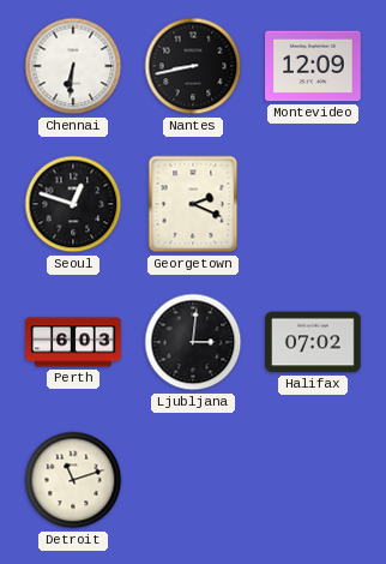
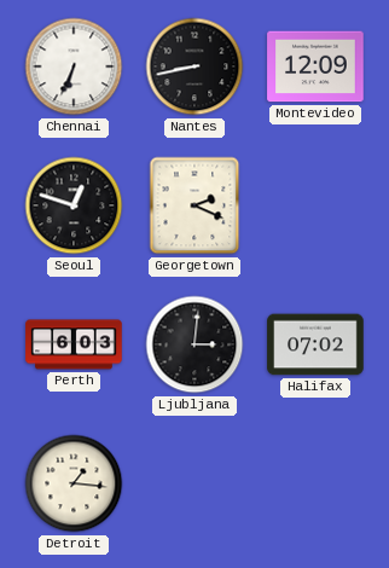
Chennai: 6:31 -> 6:34
Detroit: 11:12 -> 1:16
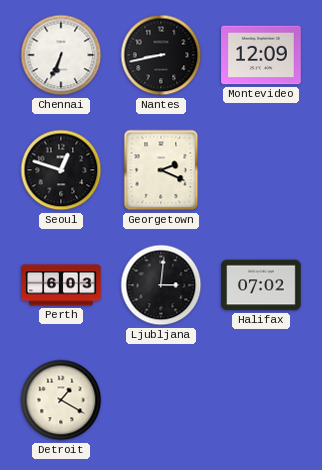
Detroit: 1:16 -> 1:20
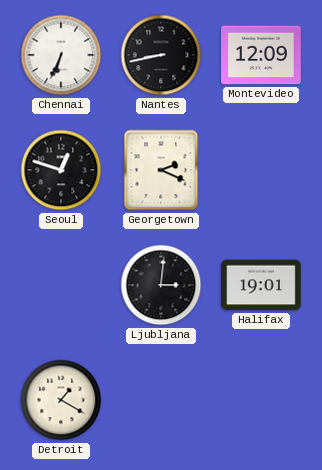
Perth: 6:03 -> none
Halifax: 07:02 -> 19:01
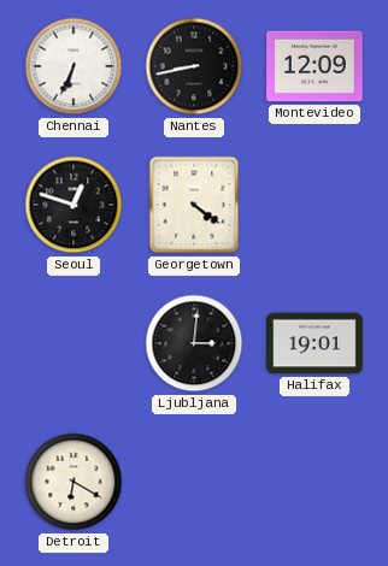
Georgetown: 2:19 -> 4:21
Detroit: 1:20 -> 6:20
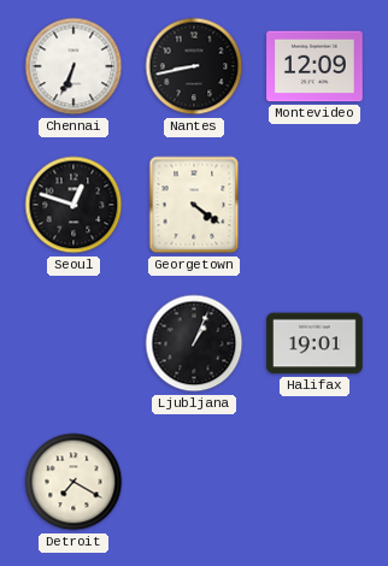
Ljubljana: 3:01 -> 1:04
Detroit: 6:20 -> 7:20
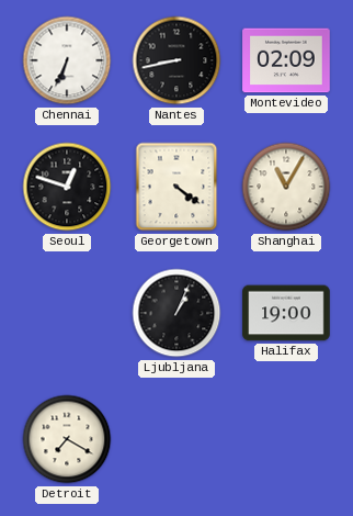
Montevideo: 12:09 -> 02:09
Shanghai: none -> 11:05
Halifax: 19:01 -> 19:00
